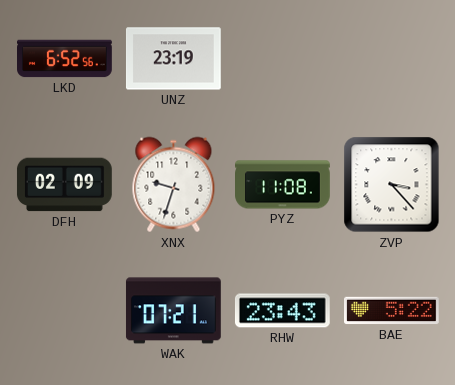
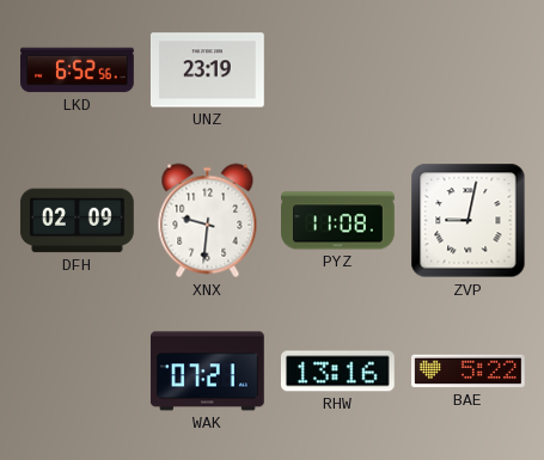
XNX: 9:33 -> 9:31
ZVP: 3:23 -> 9:02
RHW: 23:43 -> 13:16
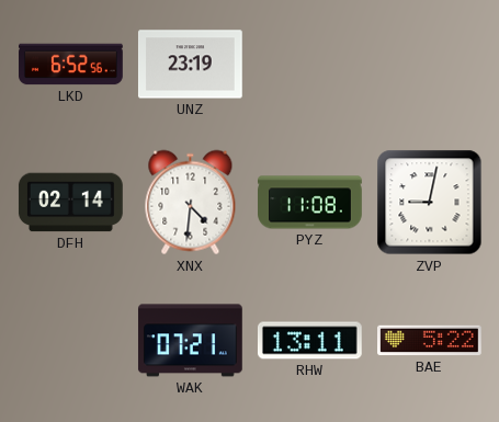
DFH: 02:09 -> 02:14
XNX: 9:31 -> 4:31
RHW: 13:16 -> 13:11
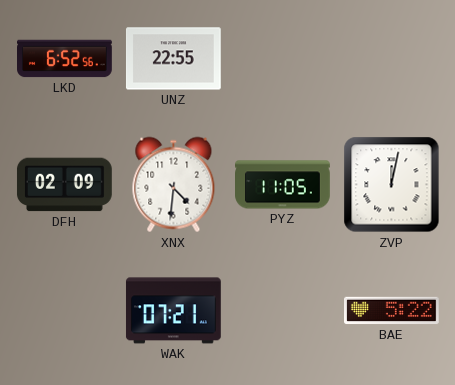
UNZ: 23:19 -> 22:55
DFH: 02:14 -> 02:09
PYZ: 11:08 -> 11:05
ZVP: 9:02 -> 12:02
RHW: 13:11 -> none
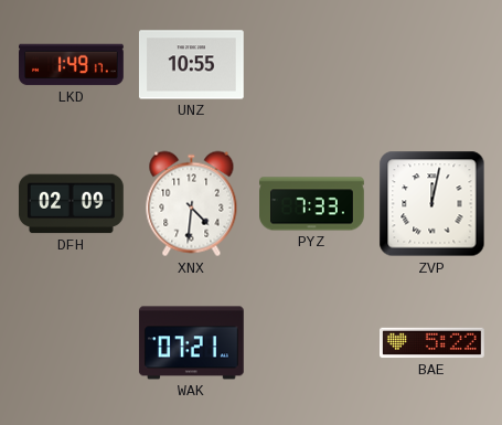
LKD: 6:52 -> 1:49
UNZ: 22:55 -> 10:55
PYZ: 11:05 -> 7:33
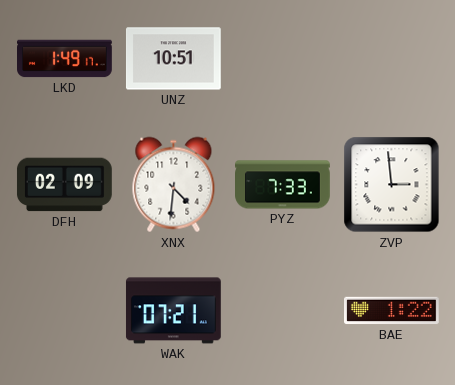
UNZ: 10:55 -> 10:51
ZVP: 12:02 -> 2:59
BAE: 5:22 -> 1:22
